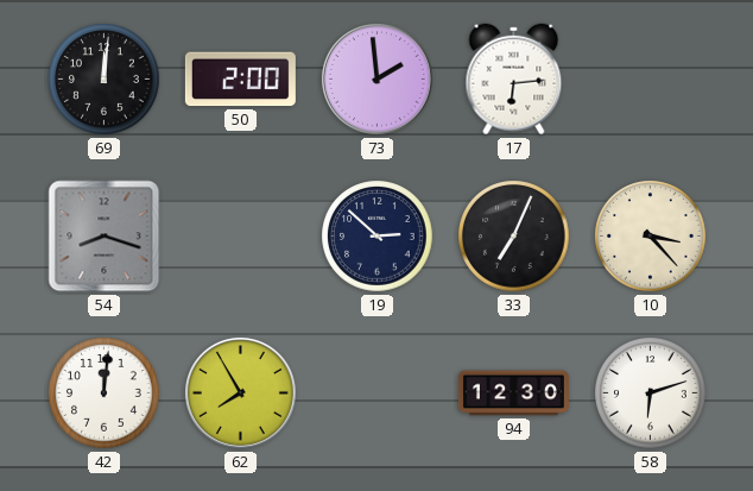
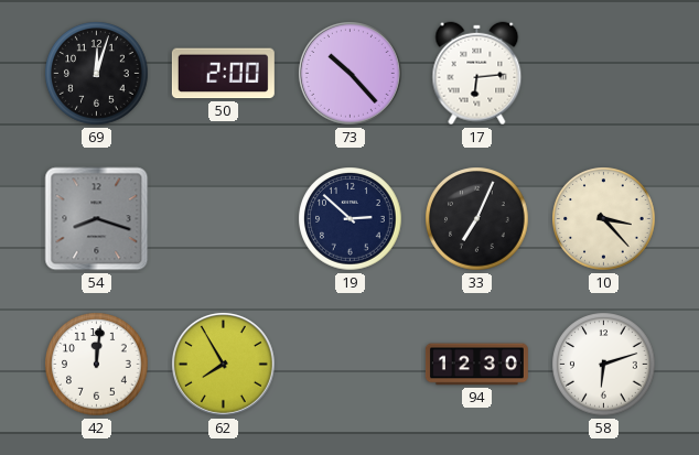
69: 12:01 -> 12:03
73: 1:59 -> 10:23
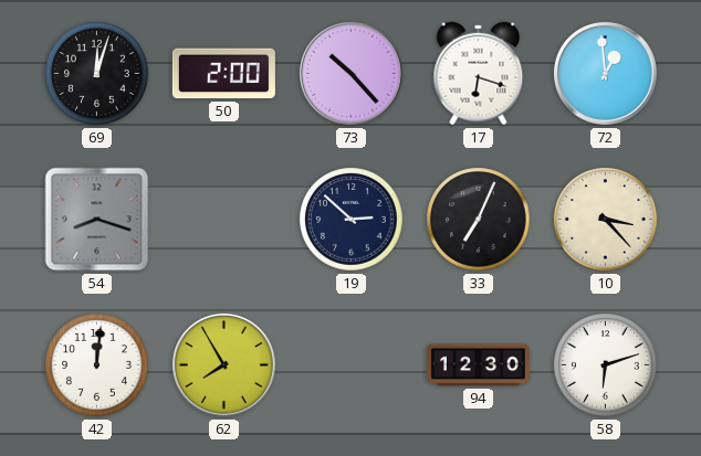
17: 6:14 -> 6:18
72: none -> 12:59
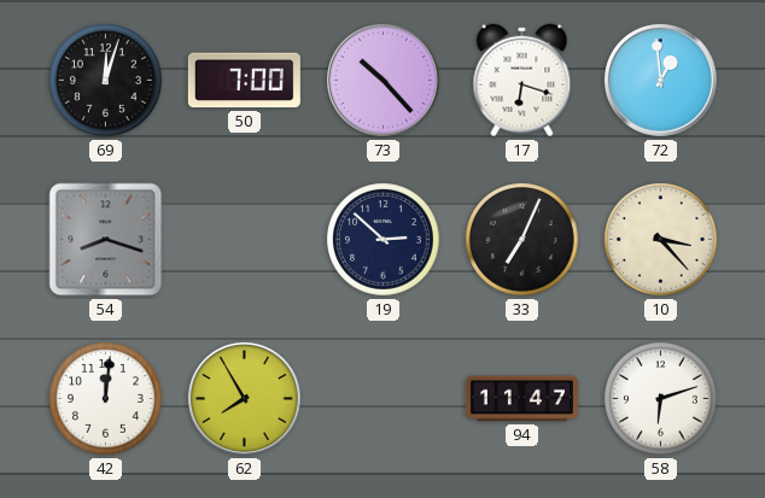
50: 2:00 -> 7:00
94: 12:30 -> 11:47
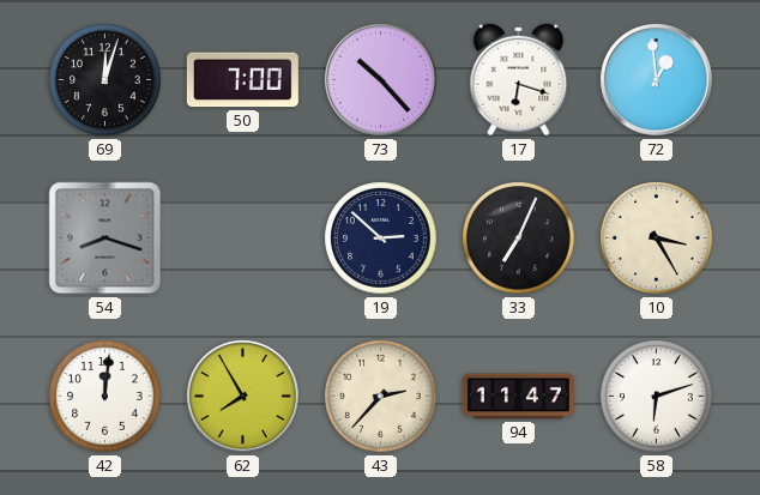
10: 3:23 -> 3:25
43: none -> 2:37
